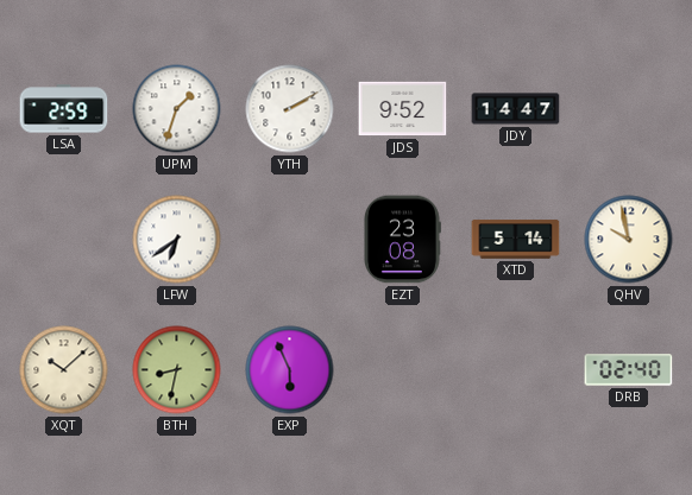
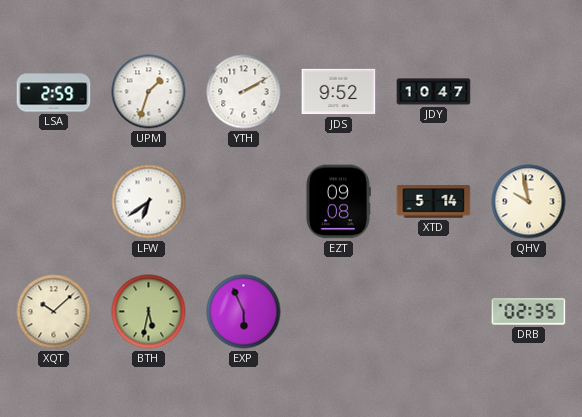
JDY: 14:47 -> 10:47
EZT: 23:08 -> 09:08
BTH: 8:32 -> 5:32
DRB: 02:40 -> 02:35
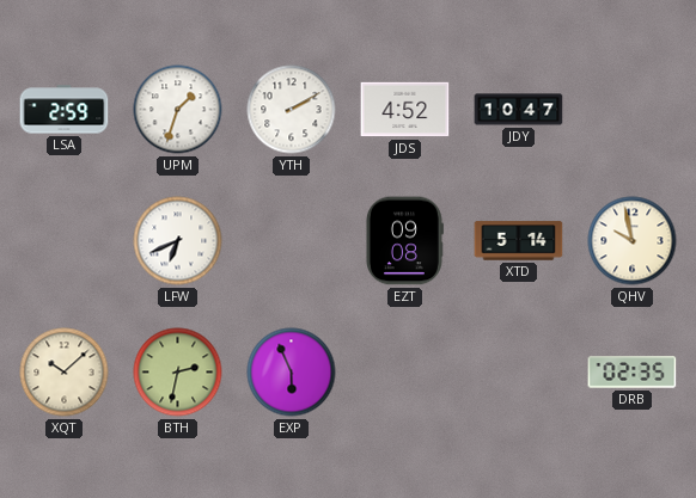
JDS: 9:52 -> 4:52
LFW: 6:39 -> 6:41
BTH: 5:32 -> 2:32
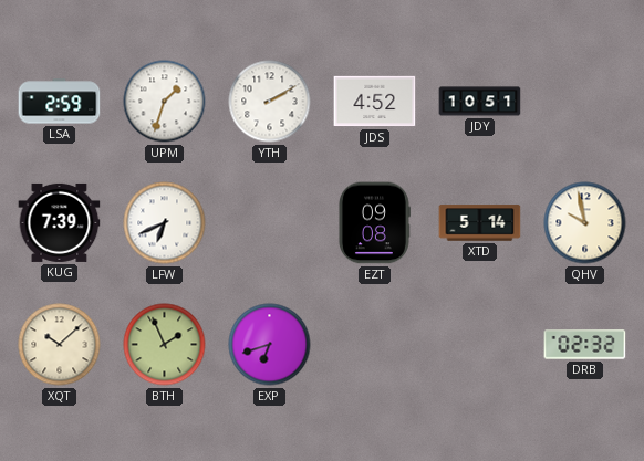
JDY: 10:47 -> 10:51
KUG: none -> 7:39
BTH: 2:32 -> 1:56
EXP: 5:56 -> 6:42
DRB: 02:35 -> 02:32
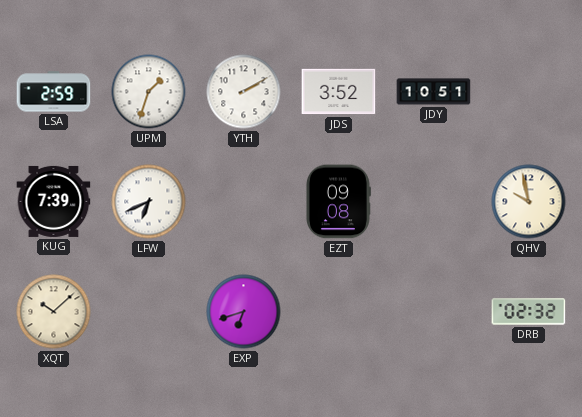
JDS: 4:52 -> 3:52
XTD: 5:14 -> none
BTH: 1:56 -> none
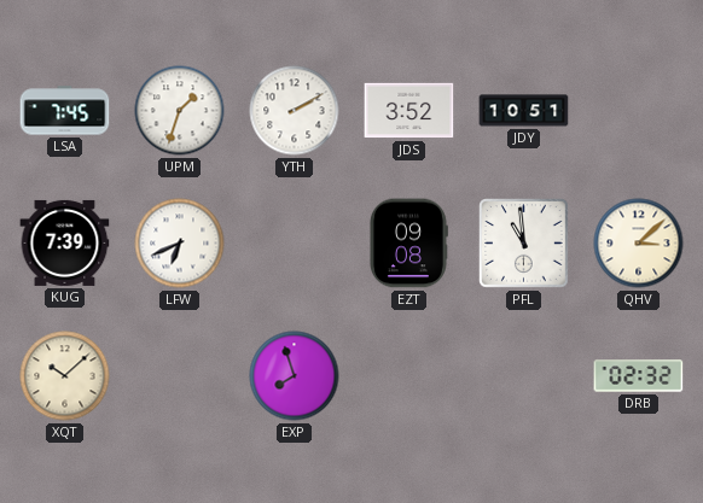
LSA: 2:59 -> 7:45
PFL: none -> 10:59
QHV: 9:58 -> 3:08
EXP: 6:42 -> 7:57
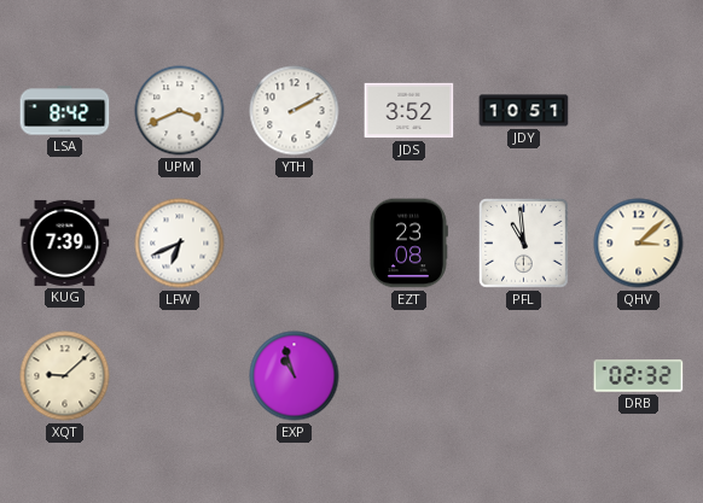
LSA: 7:45 -> 8:42
UPM: 1:33 -> 3:41
EZT: 09:08 -> 23:08
XQT: 10:08 -> 9:08
EXP: 7:57 -> 10:57
